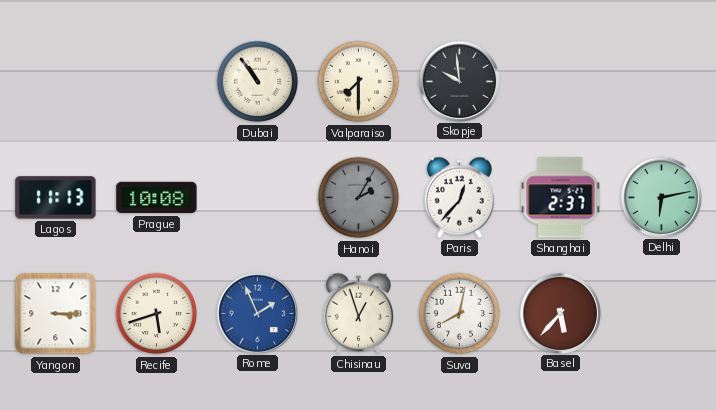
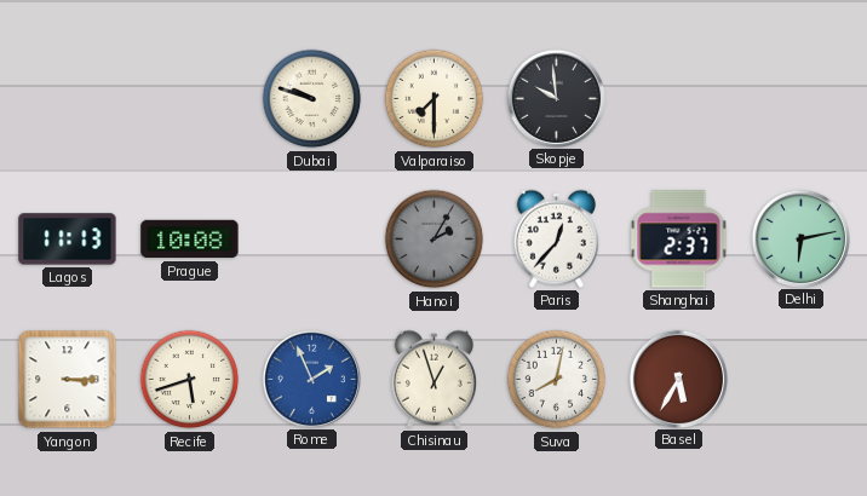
Dubai: 10:54 -> 9:48
Basel: 5:37 -> 5:35
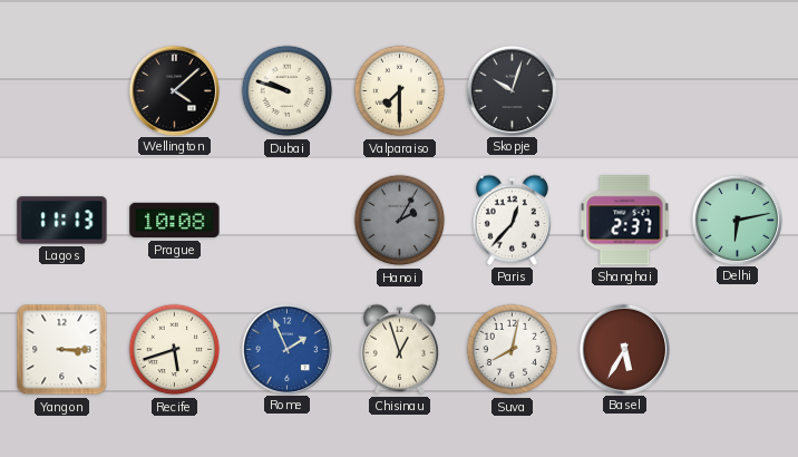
Wellington: none -> 4:08
Skopje: 9:59 -> 10:03
